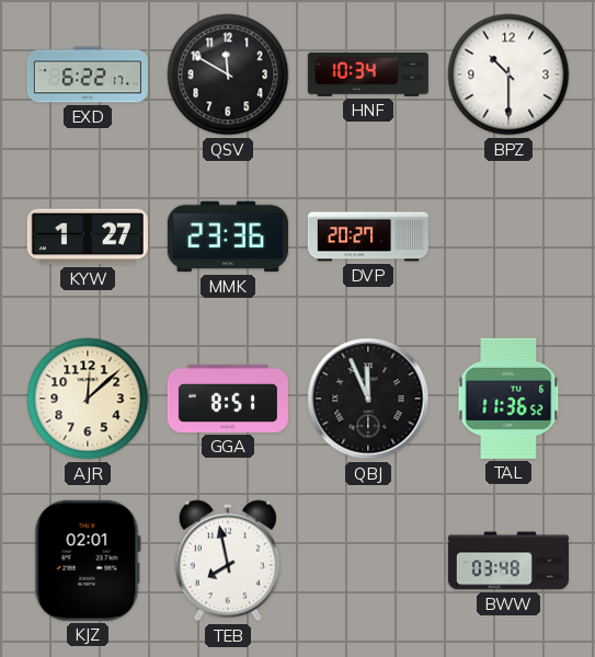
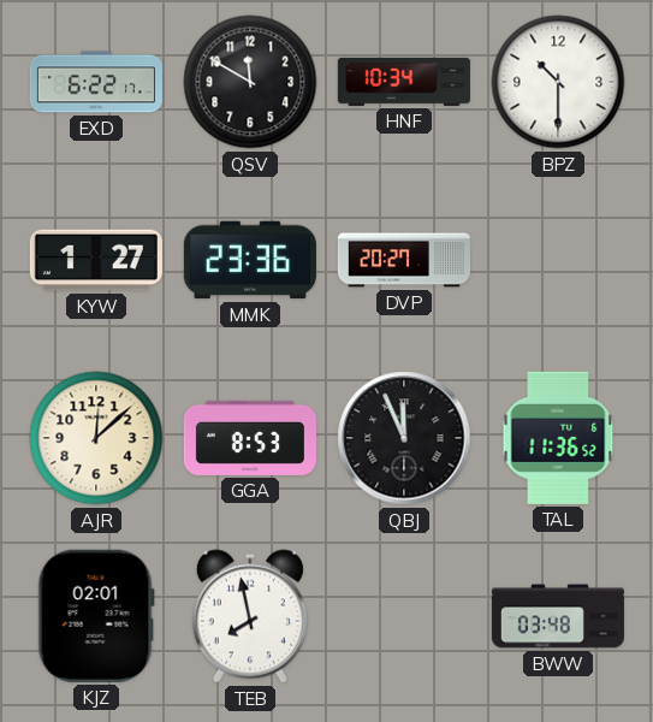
GGA: 8:51 -> 8:53
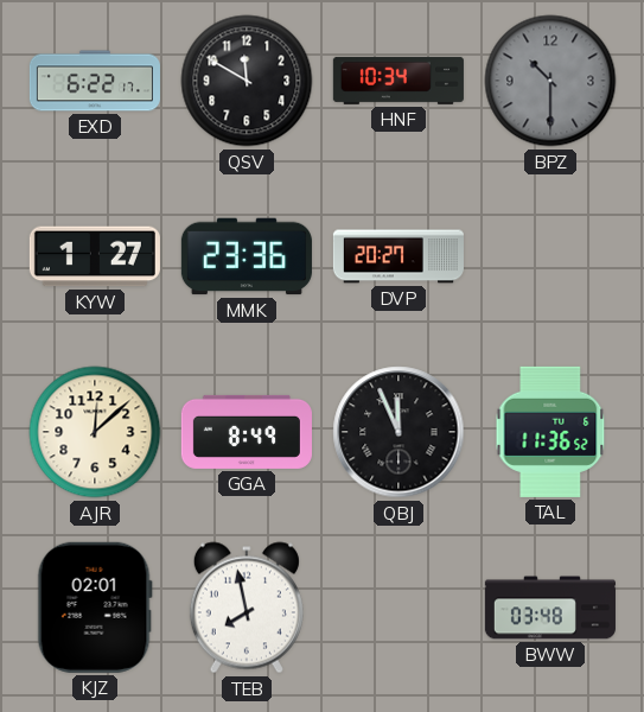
BPZ dial: white -> grey
GGA: 8:53 -> 8:49
